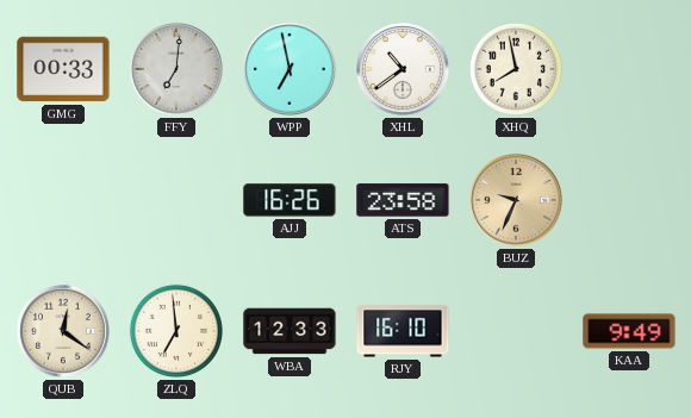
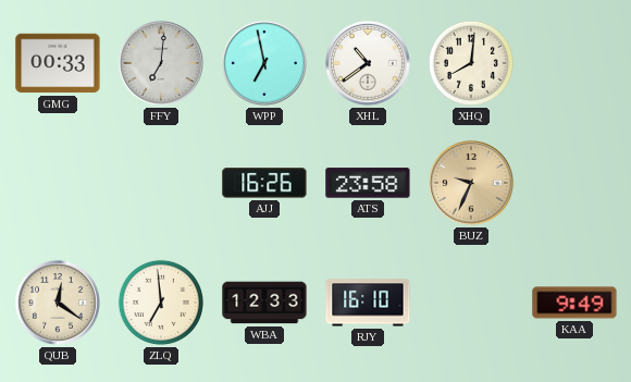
XHQ: 7:58 -> 8:01
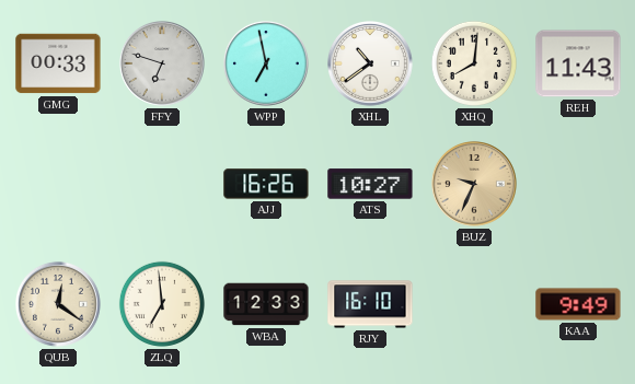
FFY: 7:01 -> 6:48
REH: none -> 11:43
ATS: 23:58 -> 10:27
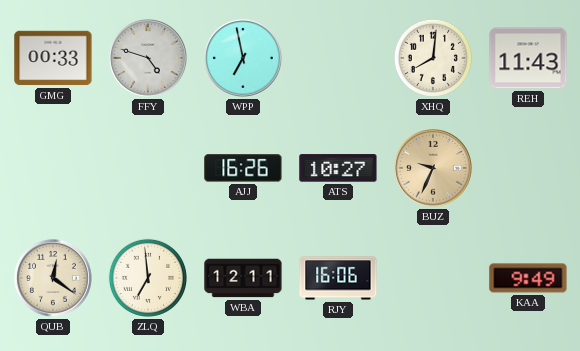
FFY: 6:48 -> 4:48
XHL: 10:39 -> none
WBA: 12:33 -> 12:11
RJY: 16:10 -> 16:06
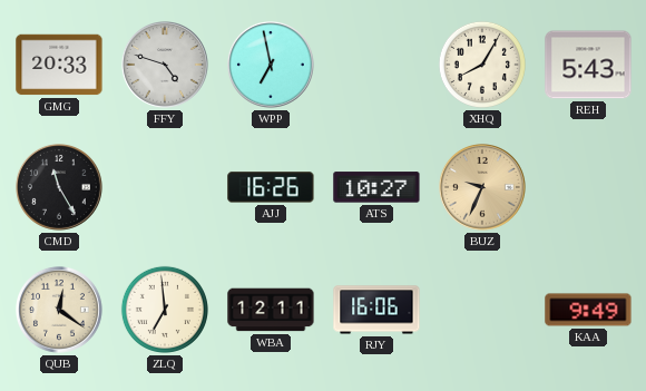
GMG: 00:33 -> 20:33
XHQ: 8:01 -> 8:05
REH: 11:43 -> 5:43
CMD: none -> 11:25
